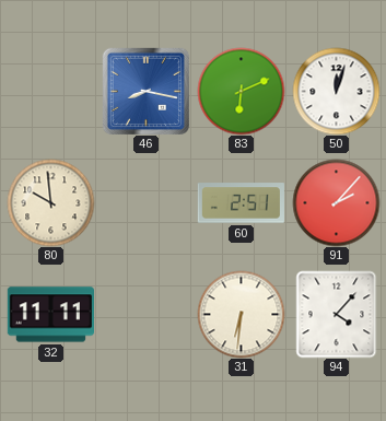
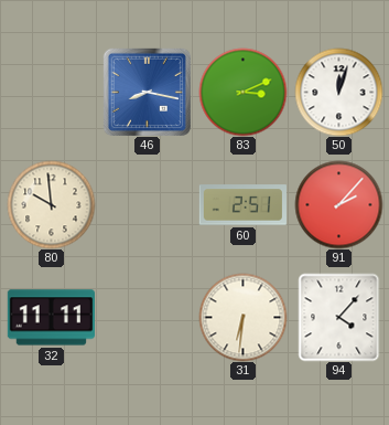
83: 6:11 -> 3:11
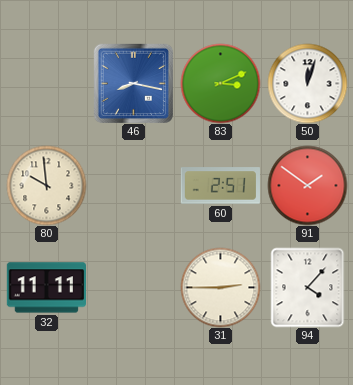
91: 2:07 -> 1:51
31: 6:31 -> 2:45
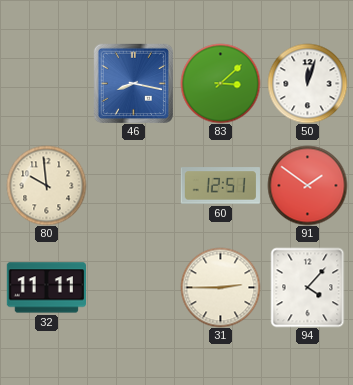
83: 3:11 -> 3:08
60: 2:51 -> 12:51
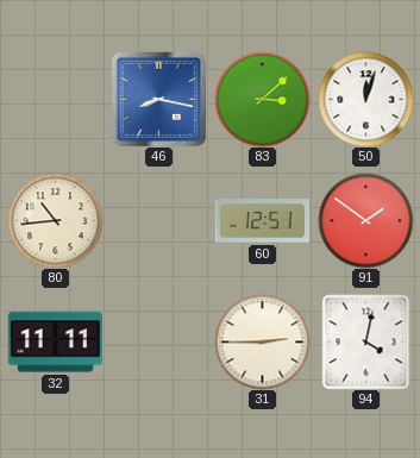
80: 9:59 -> 10:44
94: 4:07 -> 4:02
